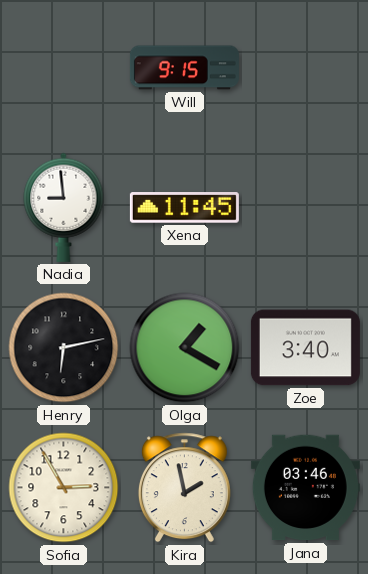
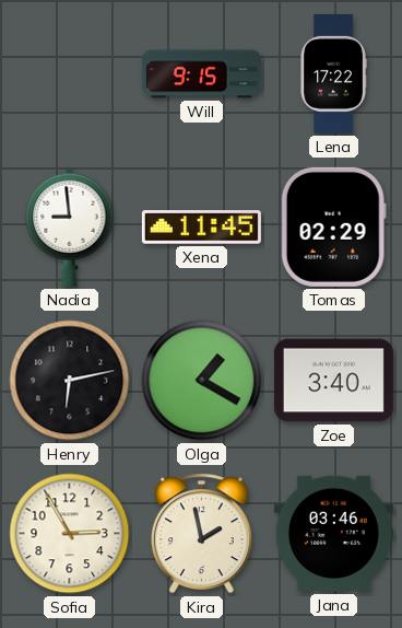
Lena: none -> 17:22
Tomas: none -> 02:29
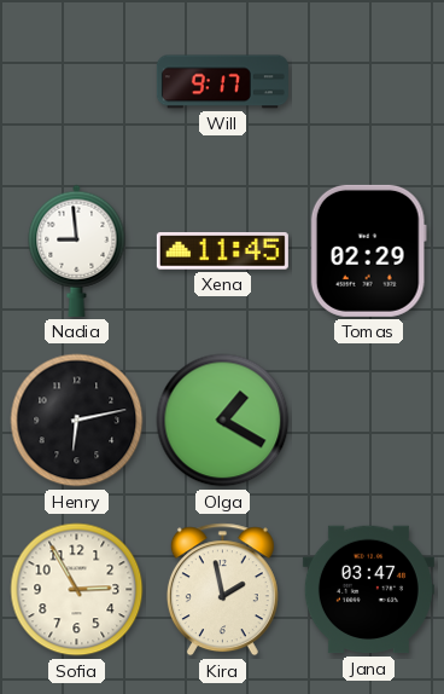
Will: 9:15 -> 9:17
Lena: 17:22 -> none
Zoe: 3:40 -> none
Jana: 03:46 -> 03:47
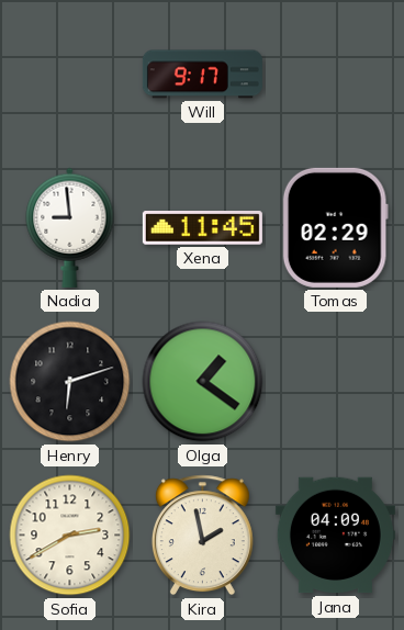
Henry: 6:13 -> 6:12
Olga: 1:20 -> 1:21
Sofia: 2:55 -> 2:40
Jana: 03:47 -> 04:09
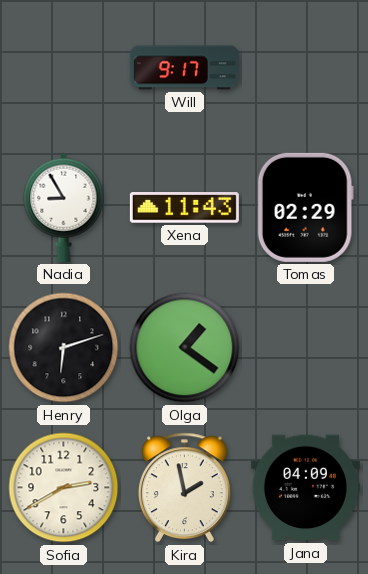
Nadia: 8:59 -> 8:55
Xena: 11:45 -> 11:43
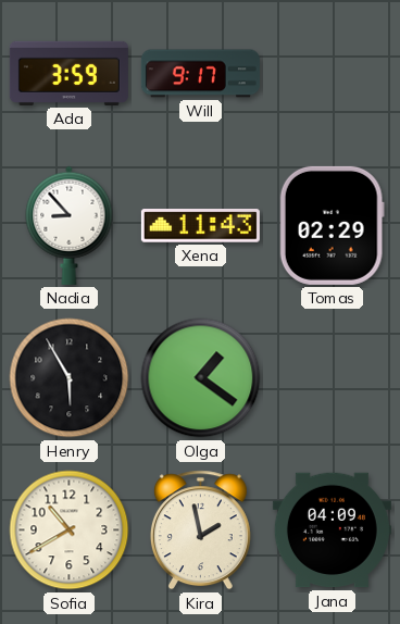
Ada: none -> 3:59
Nadia: 8:55 -> 8:53
Henry: 6:12 -> 5:55
Sofia: 2:40 -> 10:40
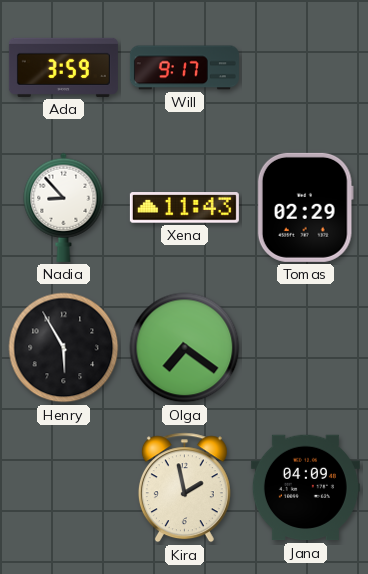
Olga: 1:21 -> 7:21
Sofia: 10:40 -> none
